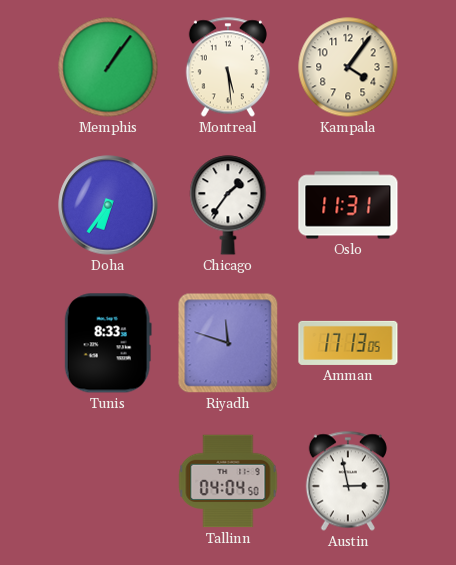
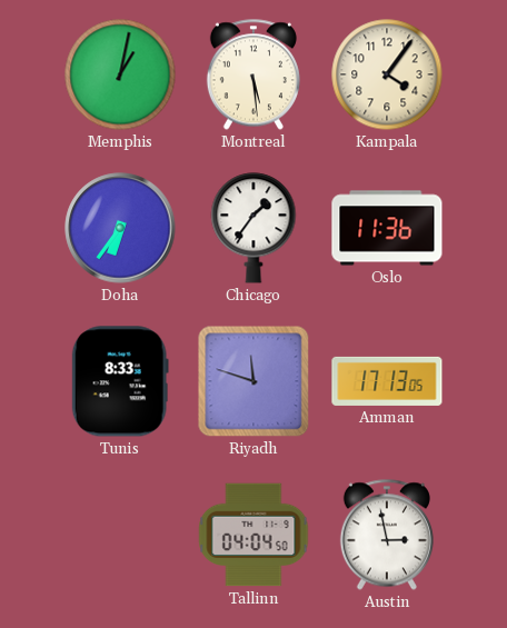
Memphis: 1:06 -> 1:02
Oslo: 11:31 -> 11:36
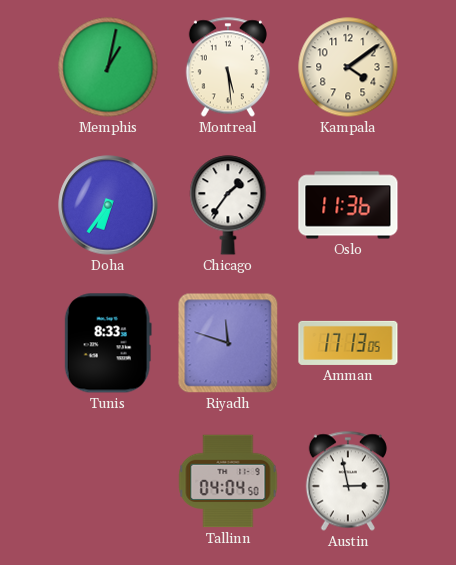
Kampala: 4:06 -> 4:09
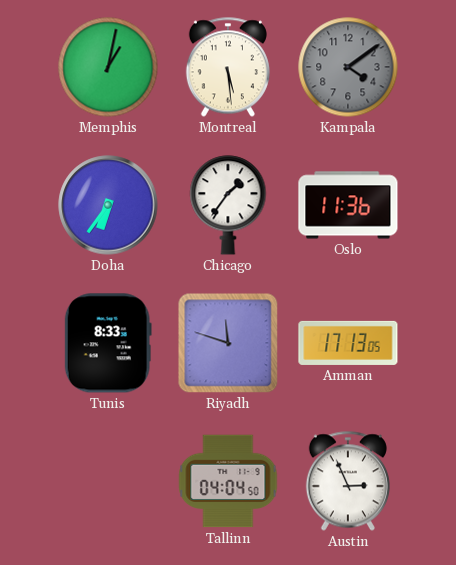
Kampala dial: cream -> grey
Austin: 2:58 -> 2:56
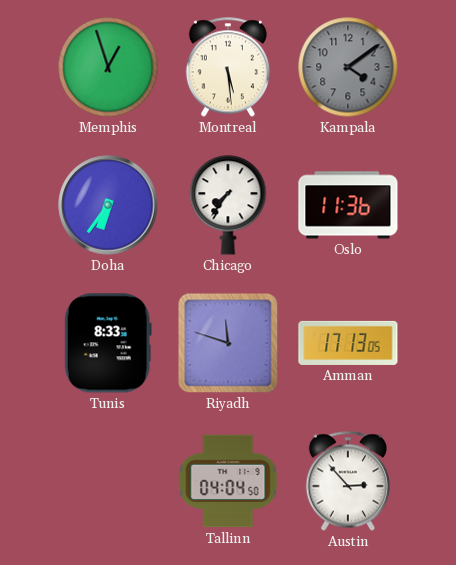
Memphis: 1:02 -> 12:57
Chicago: 1:36 -> 7:36
Austin: 2:56 -> 2:53
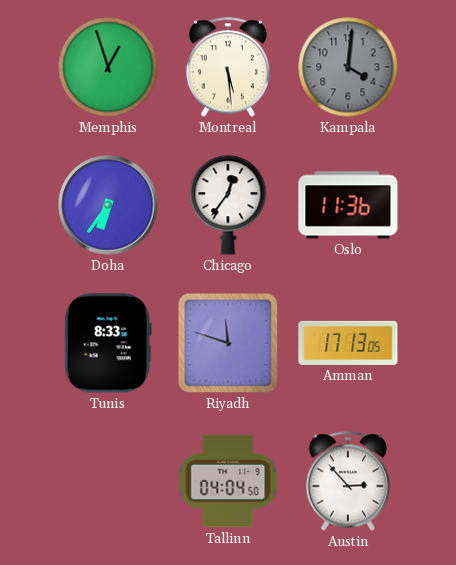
Kampala: 4:09 -> 4:01
Chicago: 7:36 -> 12:36
